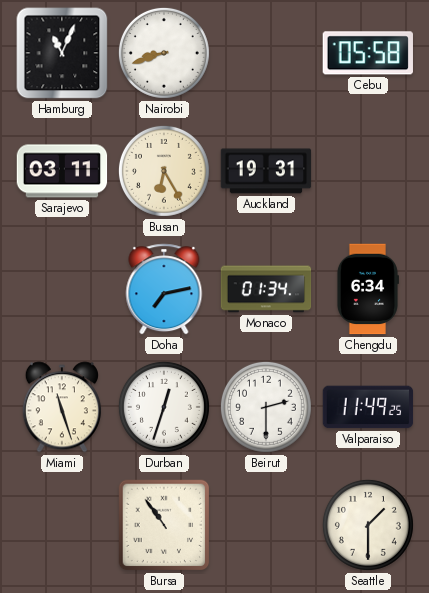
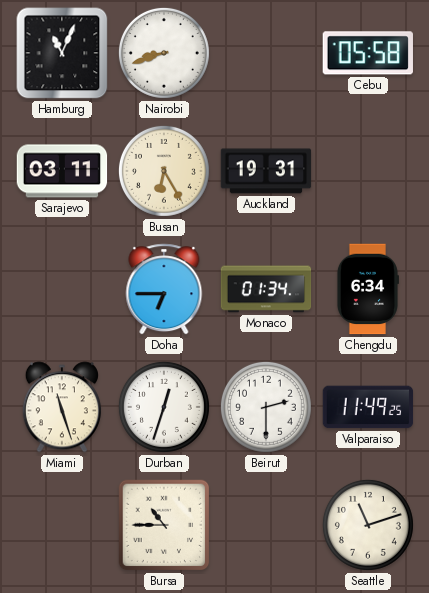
Doha: 7:13 -> 6:45
Bursa: 10:54 -> 10:45
Seattle: 1:30 -> 11:12
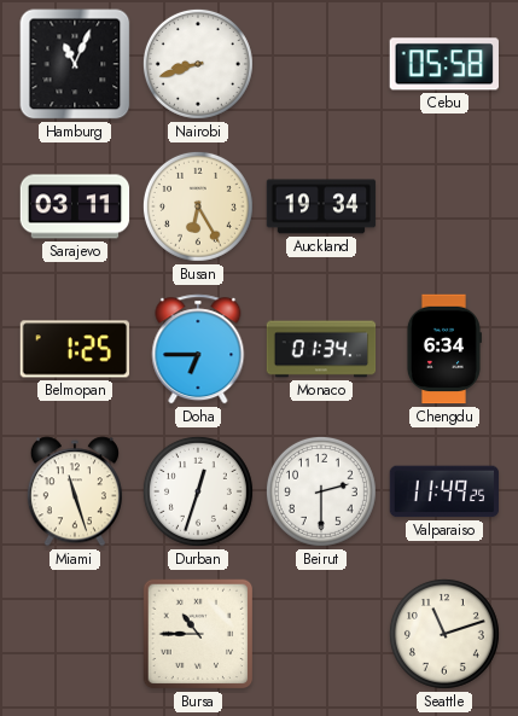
Auckland: 19:31 -> 19:34
Belmopan: none -> 1:25
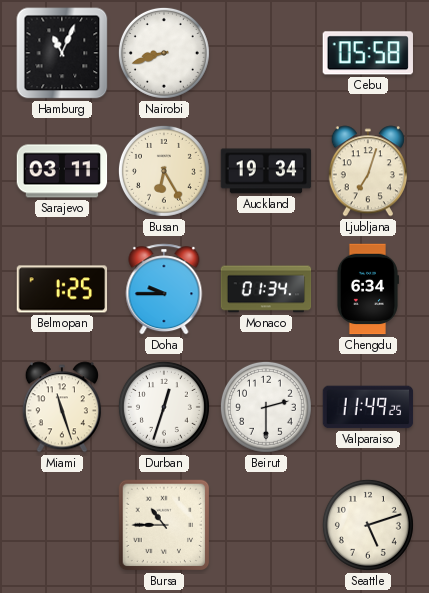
Ljubljana: none -> 7:03
Doha: 6:45 -> 9:45
Seattle: 11:12 -> 5:12
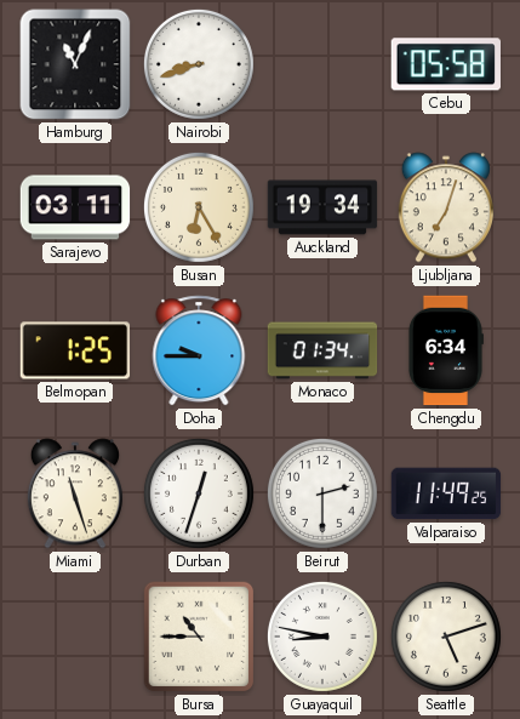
Guayaquil: none -> 8:47
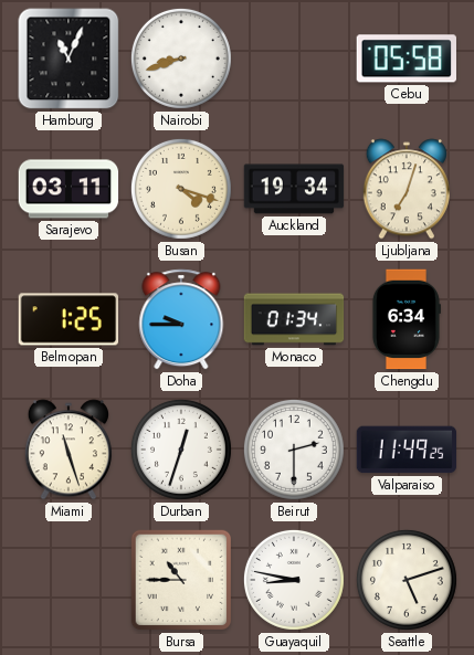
Busan: 6:25 -> 4:18
